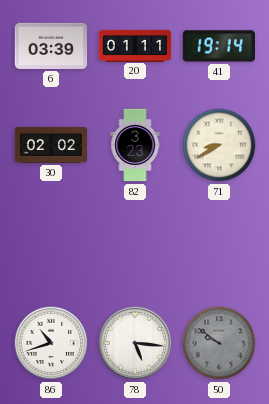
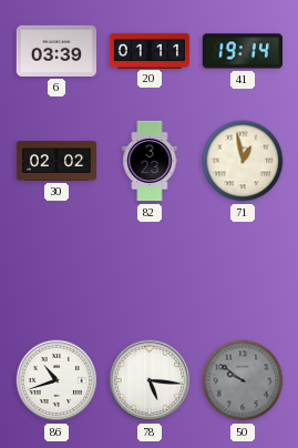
71: 8:40 -> 12:58
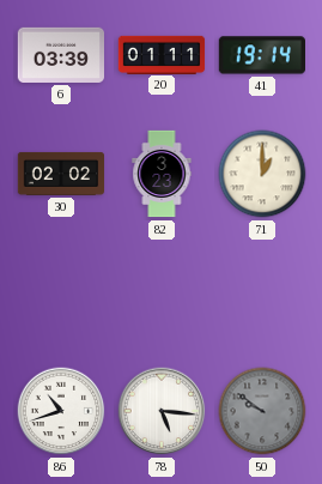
71: 12:58 -> 1:00
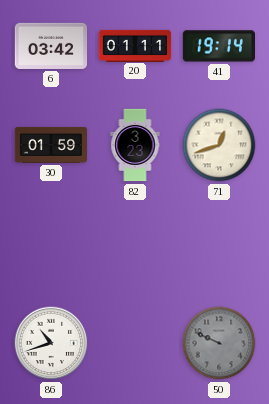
6: 03:39 -> 03:42
30: 02:02 -> 01:59
71: 1:00 -> 12:42
78: 5:16 -> none
50: 9:51 -> 9:49
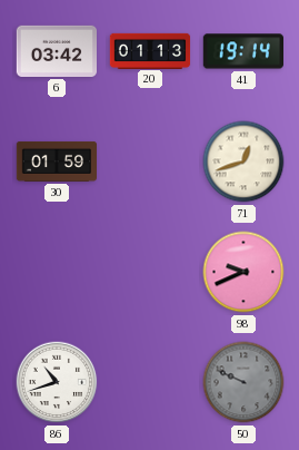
20: 01:11 -> 01:13
82: 3:23 -> none
98: none -> 9:41
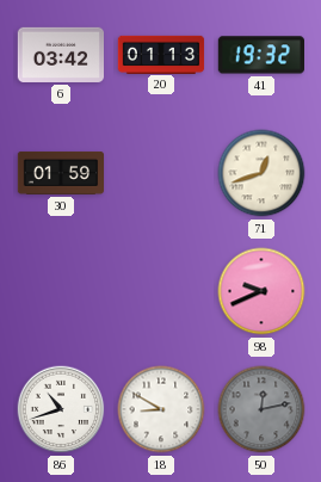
41: 19:14 -> 19:32
18: none -> 8:50
50: 9:49 -> 12:13
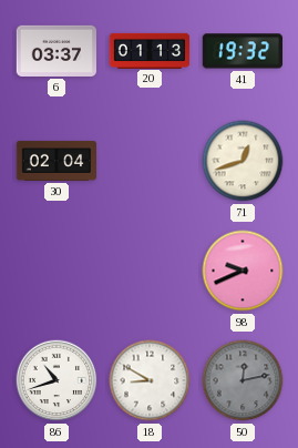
6: 03:42 -> 03:37
30: 01:59 -> 02:04
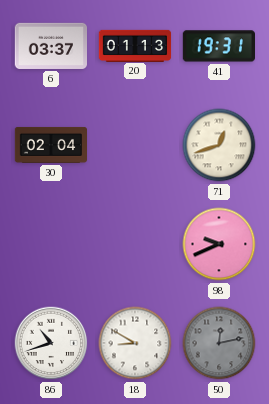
41: 19:32 -> 19:31
